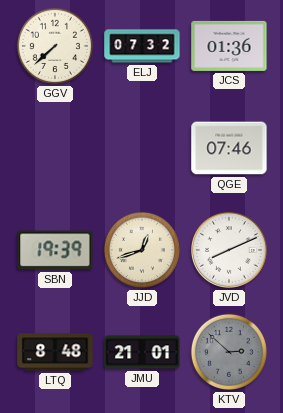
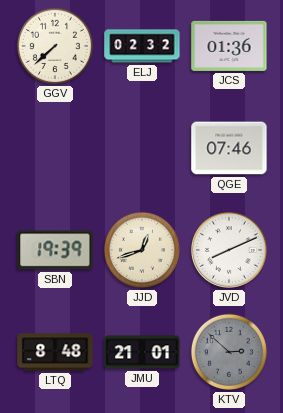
ELJ: 07:32 -> 02:32
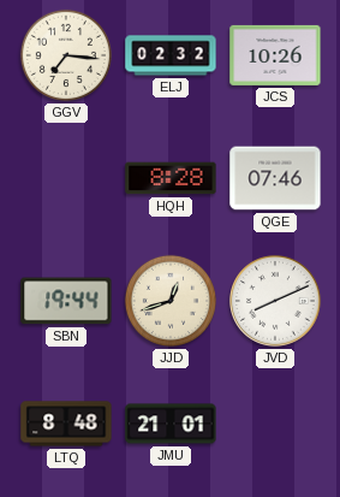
GGV: 7:38 -> 7:16
JCS: 01:36 -> 10:26
HQH: none -> 8:28
SBN: 19:39 -> 19:44
KTV: 2:52 -> none
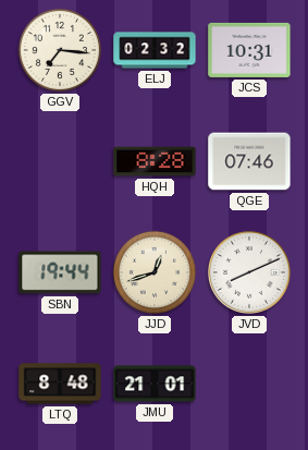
JCS: 10:26 -> 10:31
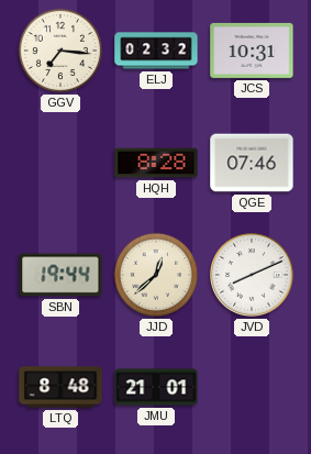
JJD: 12:42 -> 12:38
